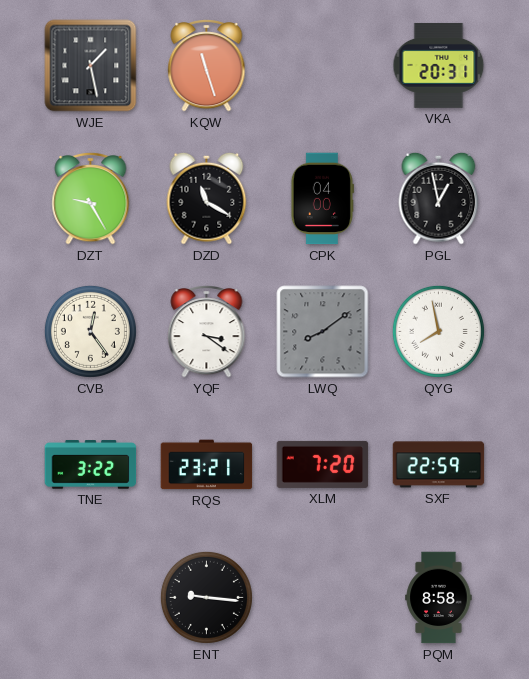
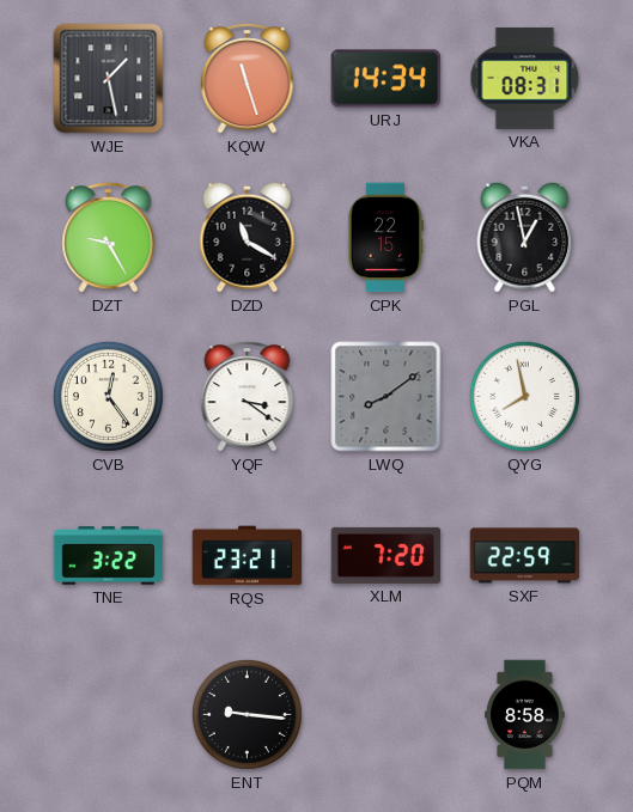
URJ: none -> 14:34
VKA: 20:31 -> 08:31
CPK: 04:00 -> 22:15
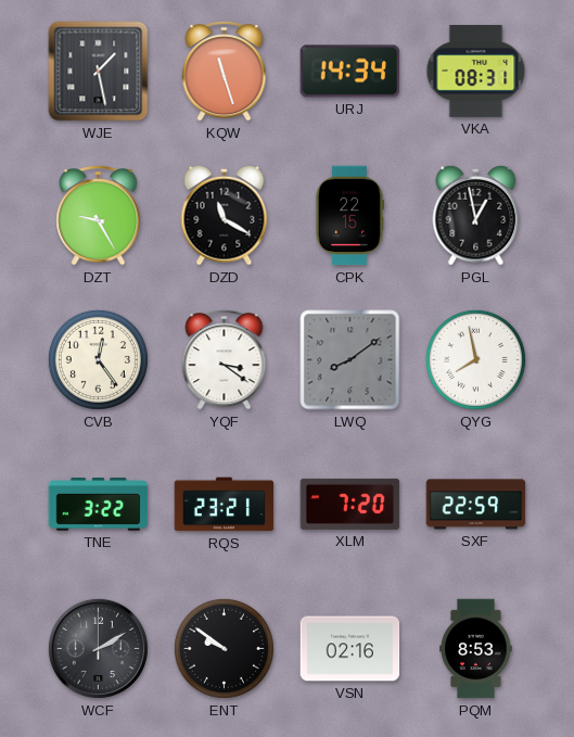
WCF: none -> 2:10
ENT: 9:16 -> 9:51
VSN: none -> 02:16
PQM: 8:58 -> 8:53
